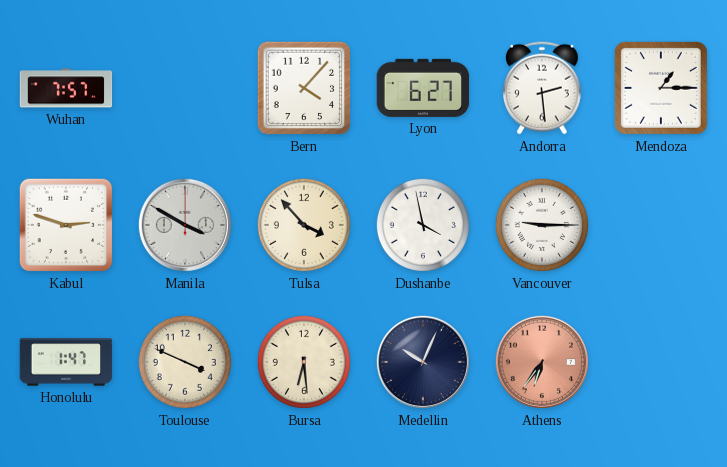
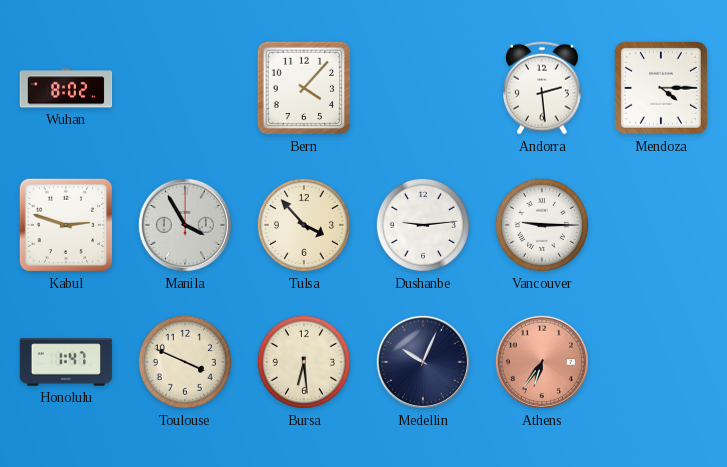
Wuhan: 7:57 -> 8:02
Lyon: 6:27 -> none
Mendoza: 1:15 -> 4:15
Manila: 3:50 -> 3:55
Dushanbe: 3:58 -> 9:14
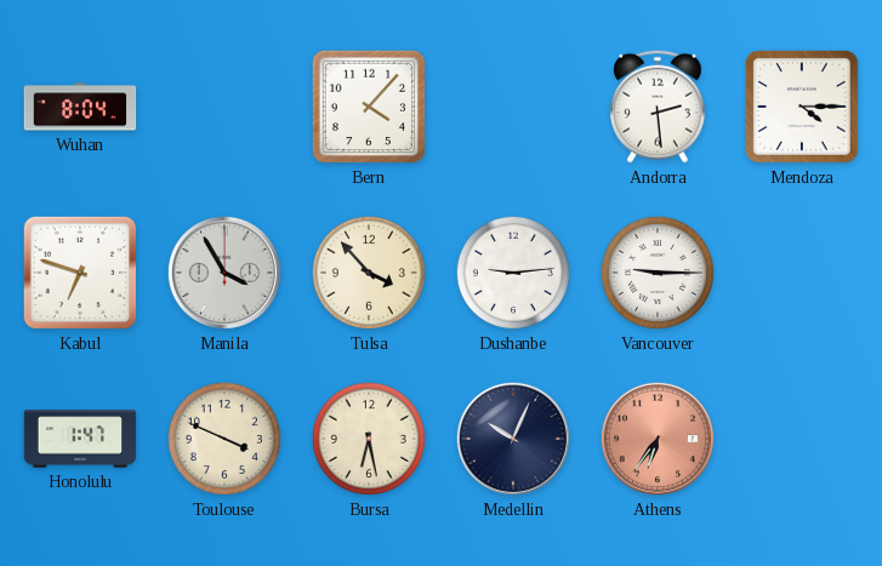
Wuhan: 8:02 -> 8:04
Kabul: 2:48 -> 6:48
Bursa: 6:29 -> 6:28
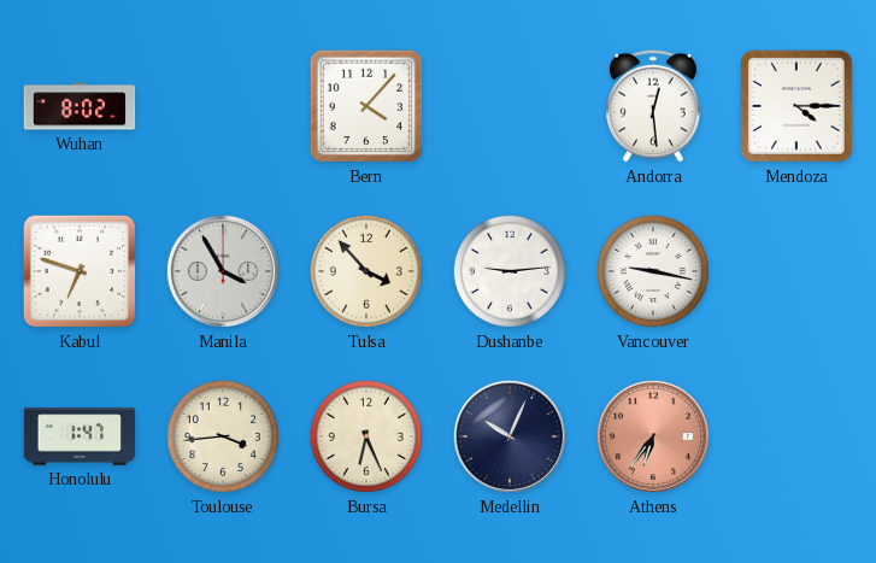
Wuhan: 8:04 -> 8:02
Andorra: 2:29 -> 12:29
Vancouver: 9:15 -> 9:17
Toulouse: 3:49 -> 3:44
Bursa: 6:28 -> 6:26
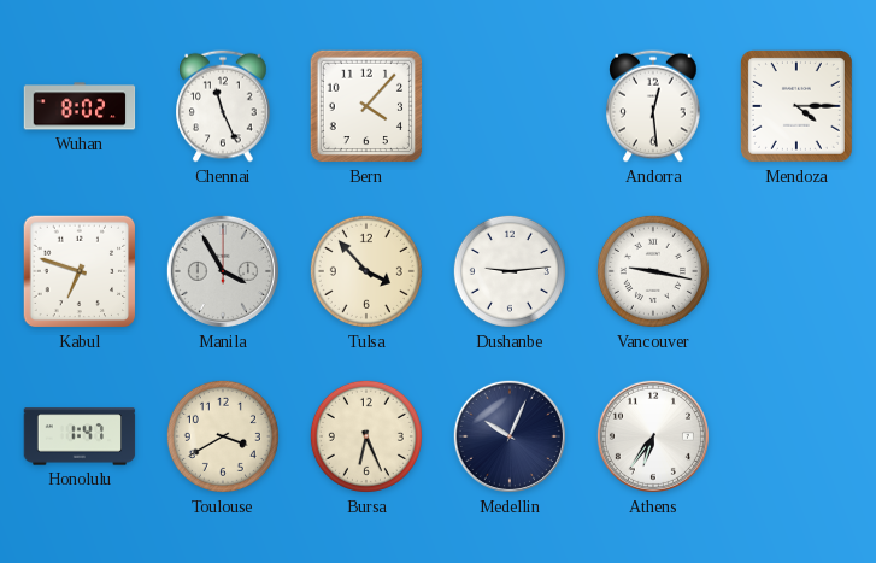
Chennai: none -> 11:26
Toulouse: 3:44 -> 3:40
Athens dial: salmon -> white
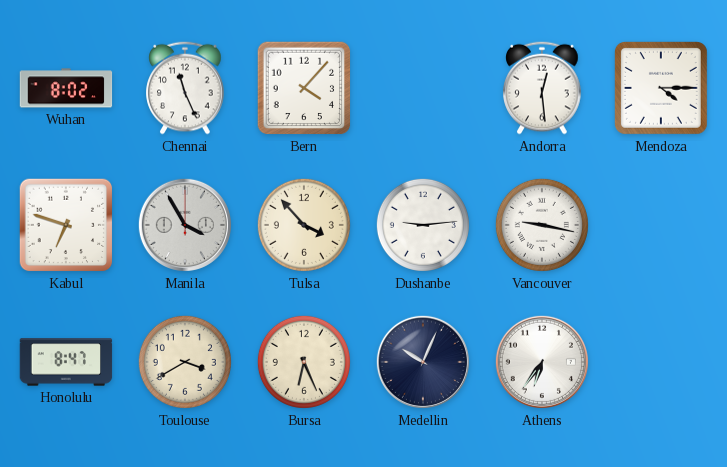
Honolulu: 1:47 -> 8:47
